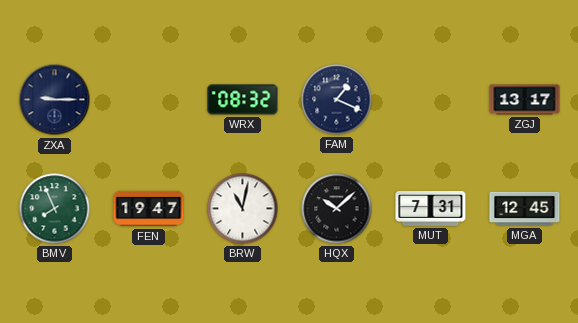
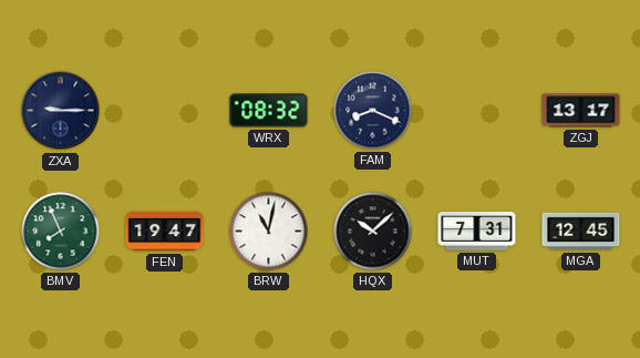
FAM: 1:19 -> 8:19
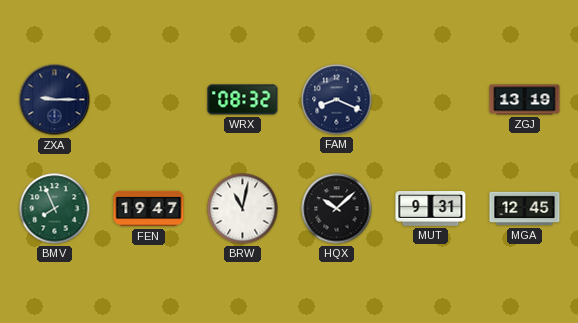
ZGJ: 13:17 -> 13:19
MUT: 7:31 -> 9:31
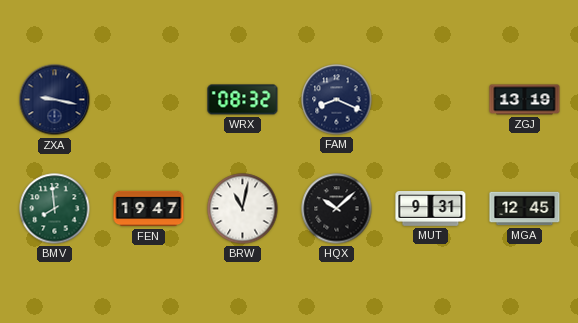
ZXA: 9:15 -> 9:17
BMV: 7:56 -> 7:59
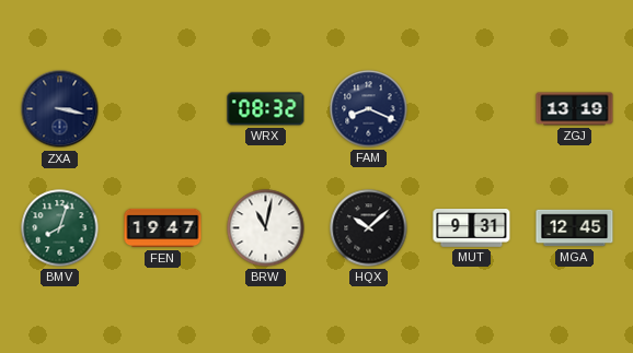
ZXA: 9:17 -> 3:17
BMV: 7:59 -> 8:03
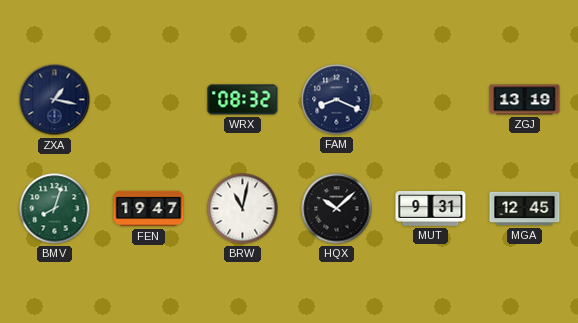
ZXA: 3:17 -> 1:17
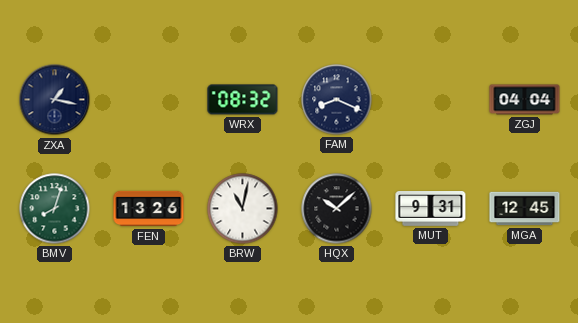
ZGJ: 13:19 -> 04:04
FEN: 19:47 -> 13:26
